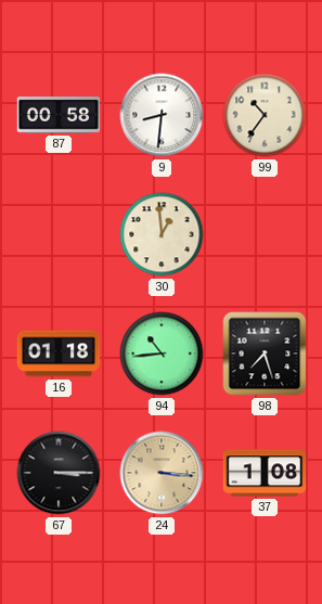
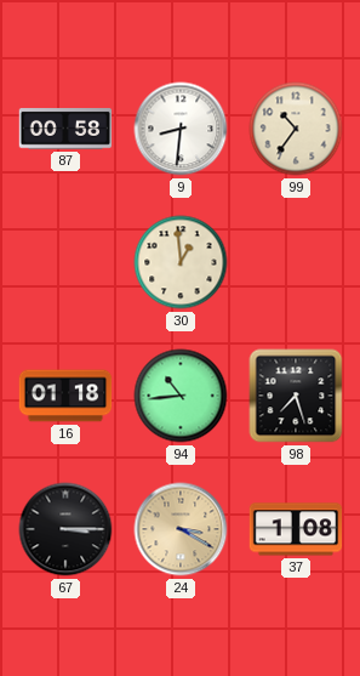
24: 3:16 -> 3:20
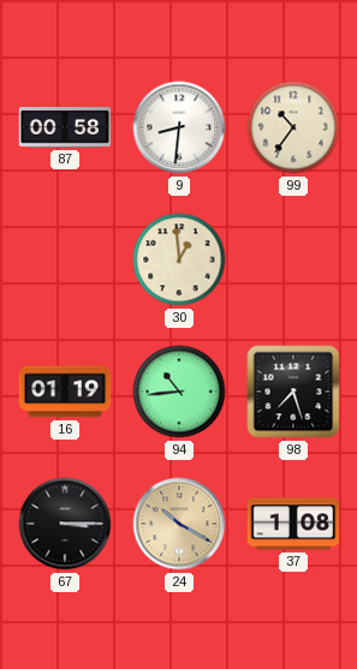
16: 01:18 -> 01:19
24: 3:20 -> 10:20
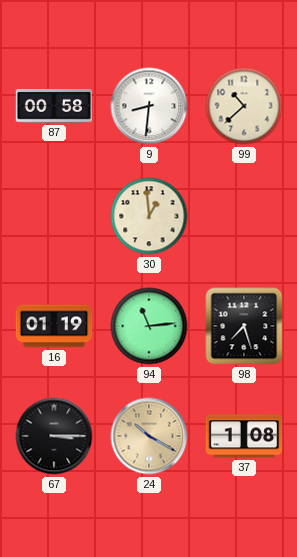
99: 10:36 -> 10:38
94: 10:44 -> 11:14
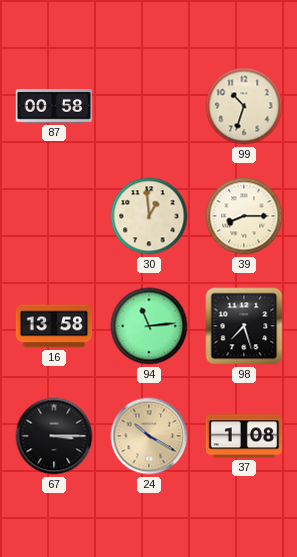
9: 8:31 -> none
99: 10:38 -> 10:33
39: none -> 8:15
16: 01:19 -> 13:58
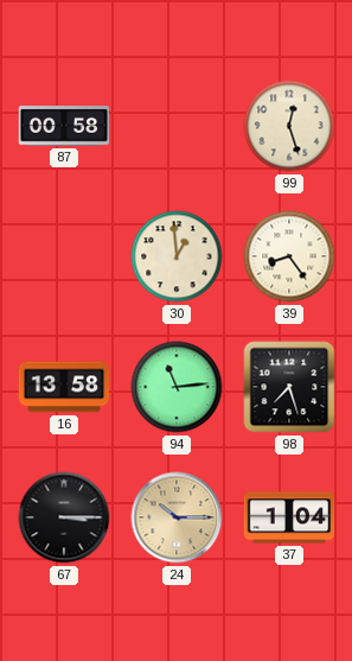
99: 10:33 -> 12:27
39: 8:15 -> 8:24
24: 10:20 -> 10:15
37: 1:08 -> 1:04
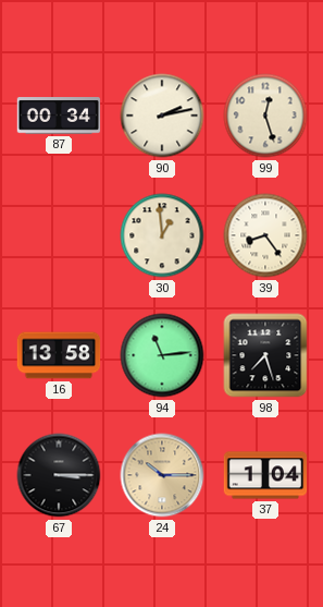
87: 00:58 -> 00:34
90: none -> 2:13
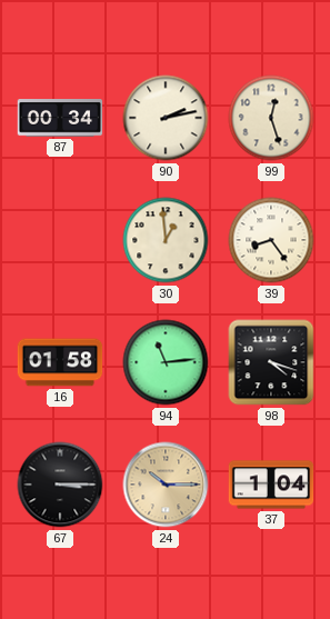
16: 13:58 -> 01:58
98: 7:27 -> 4:18
